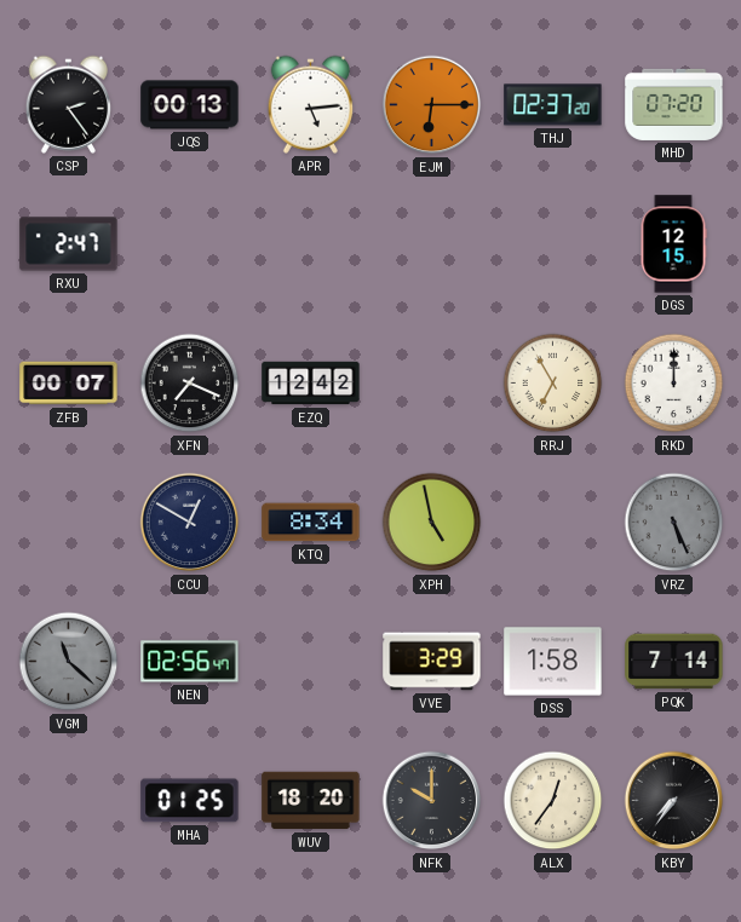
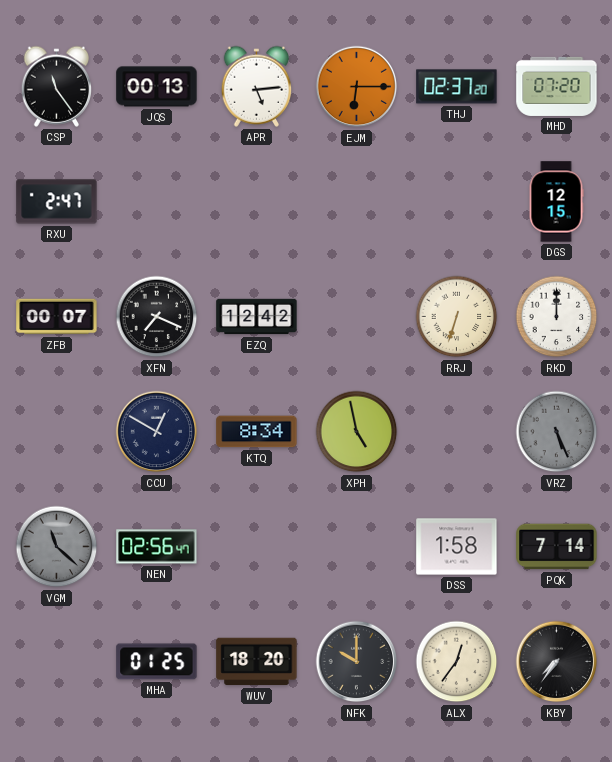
CSP: 2:24 -> 11:24
RRJ: 6:55 -> 6:33
VVE: 3:29 -> none
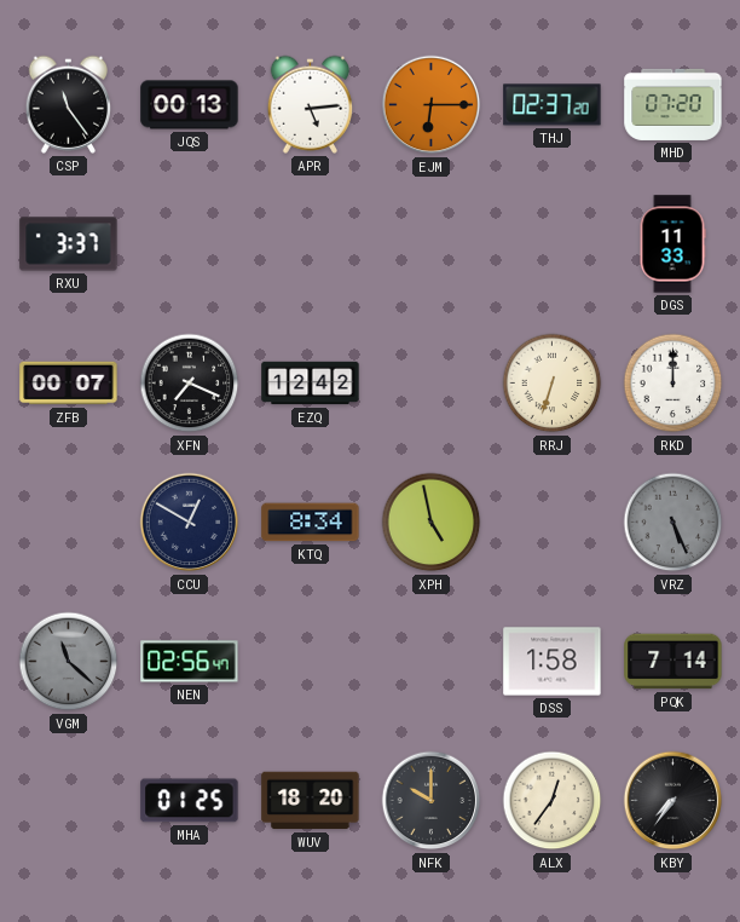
RXU: 2:47 -> 3:37
DGS: 12:15 -> 11:33
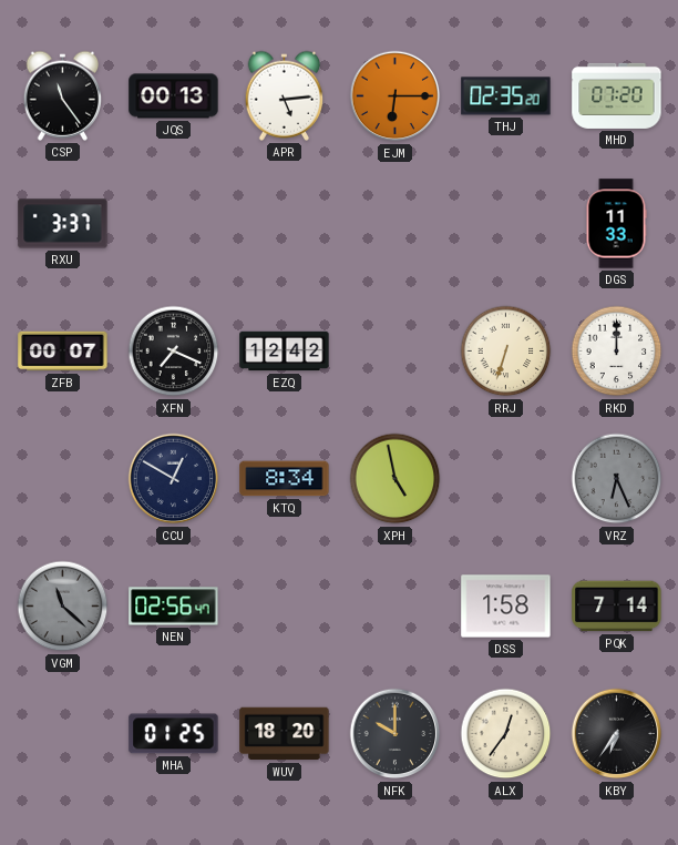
THJ: 02:37 -> 02:35
VRZ: 5:26 -> 6:26
KBY: 7:36 -> 6:36
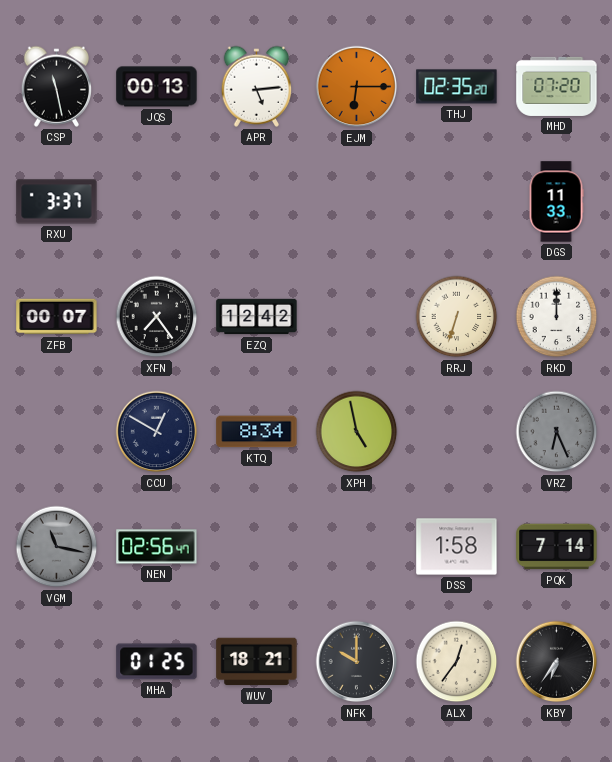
CSP: 11:24 -> 11:28
XFN: 7:19 -> 7:24
VGM: 11:22 -> 11:17
WUV: 18:20 -> 18:21
